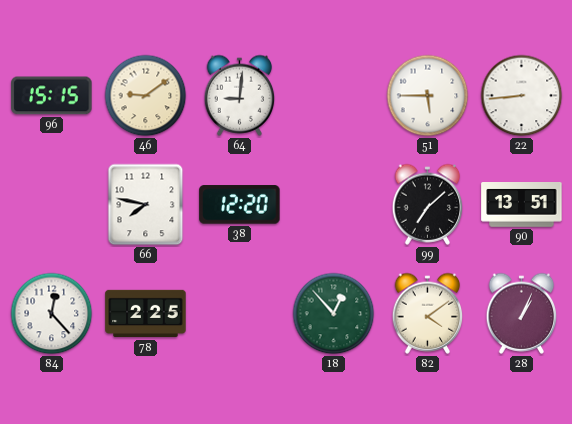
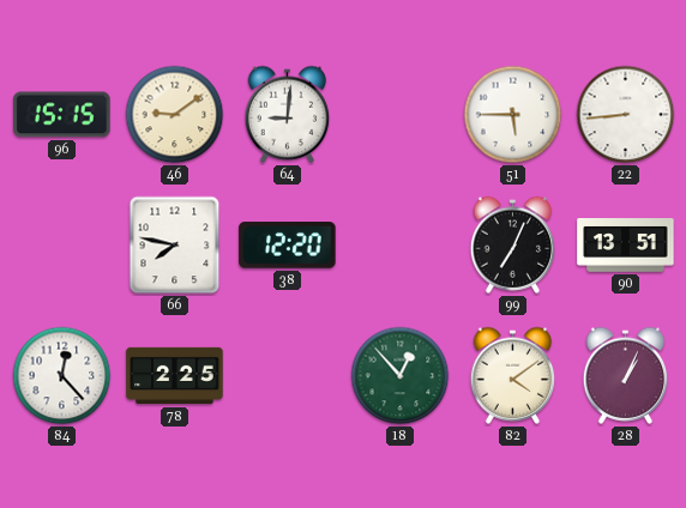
99: 7:08 -> 7:04
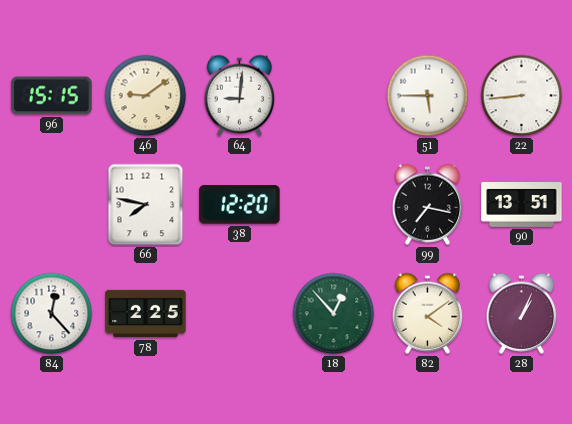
99: 7:04 -> 7:17
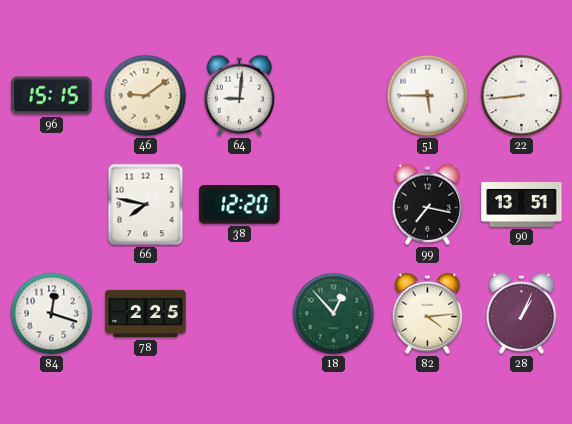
84: 12:23 -> 12:18
82: 4:09 -> 4:14
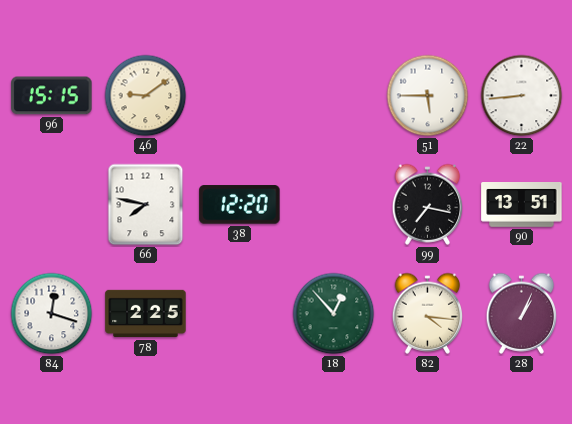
64: 9:01 -> none
82: 4:14 -> 4:16
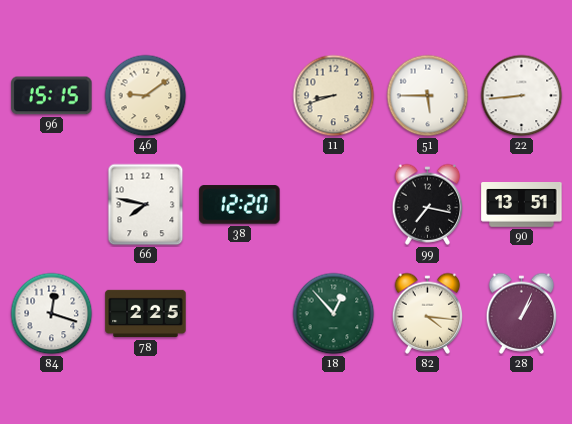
11: none -> 8:42
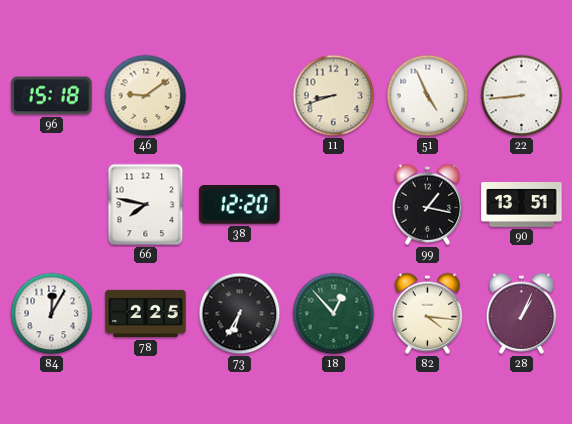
96: 15:15 -> 15:18
51: 5:45 -> 4:56
99: 7:17 -> 1:17
84: 12:18 -> 12:05
73: none -> 6:35
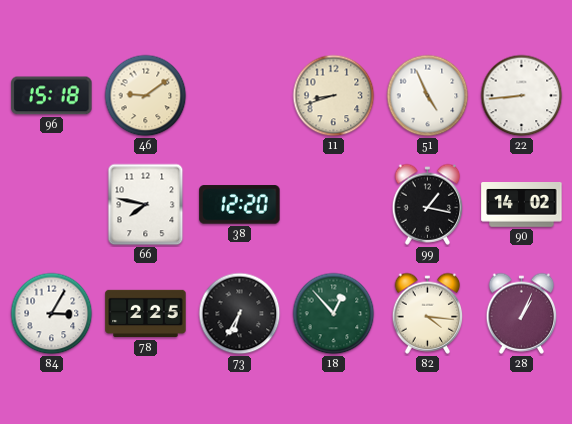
90: 13:51 -> 14:02
84: 12:05 -> 3:05
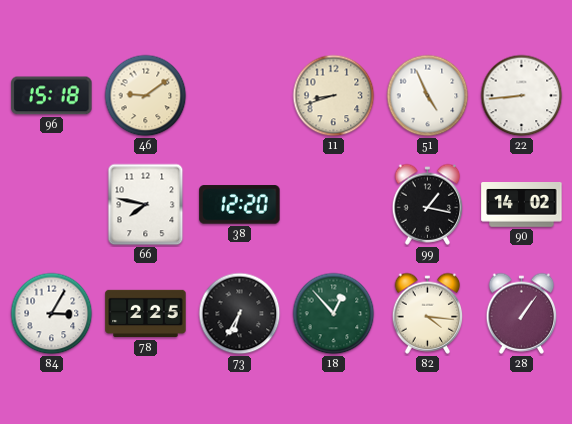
28: 1:04 -> 1:06
